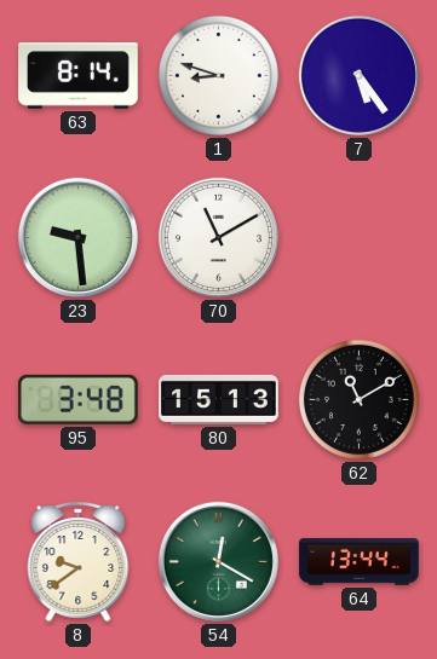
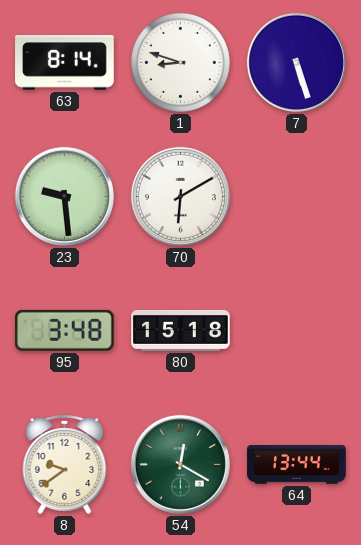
7: 5:24 -> 5:27
70: 11:10 -> 6:10
80: 15:13 -> 15:18
62: 11:10 -> none
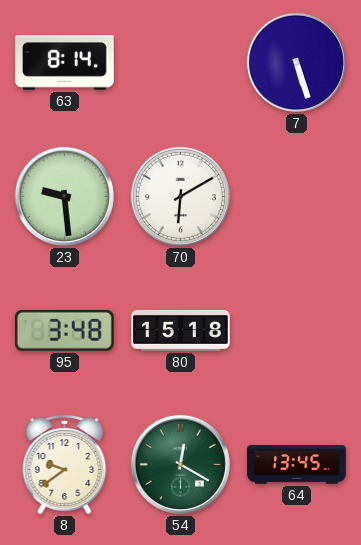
1: 8:48 -> none
64: 13:44 -> 13:45
